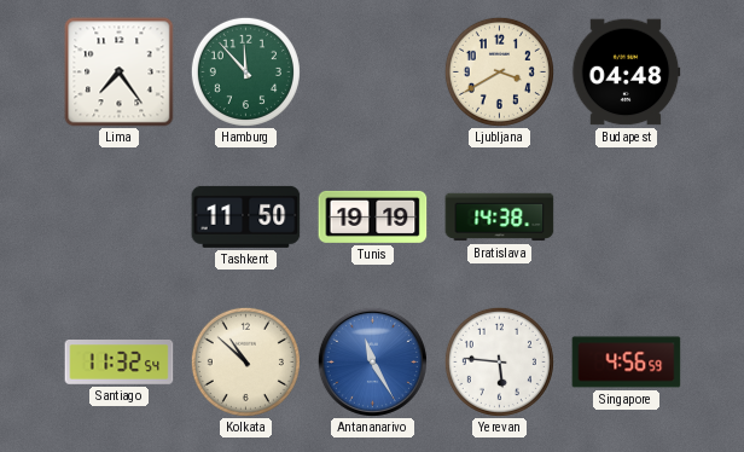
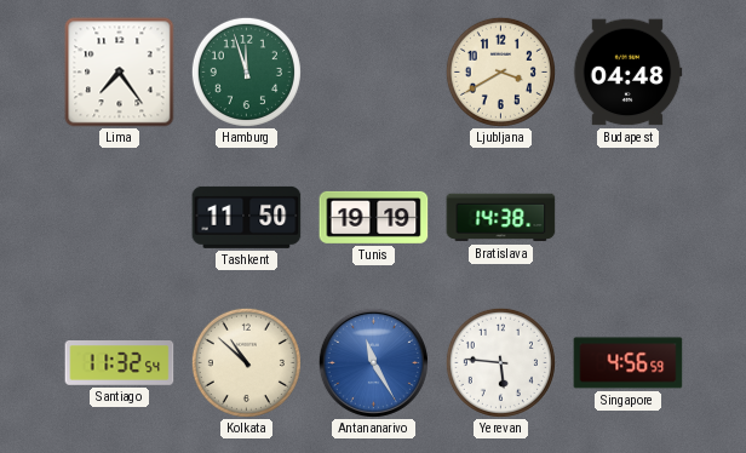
Hamburg: 11:53 -> 11:57
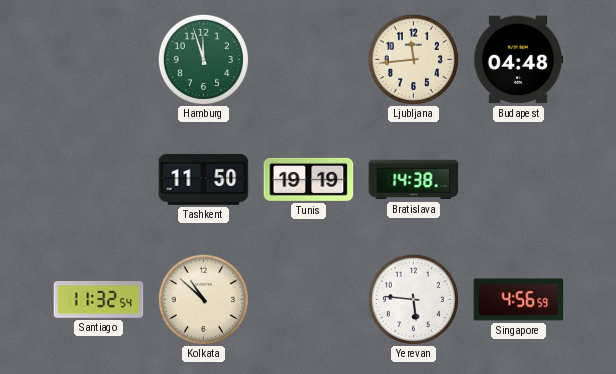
Lima: 7:24 -> none
Ljubljana: 3:40 -> 11:44
Antananarivo: 11:25 -> none
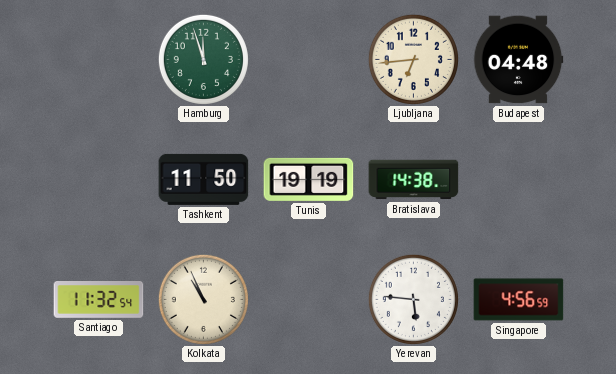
Ljubljana: 11:44 -> 6:44
Kolkata: 10:52 -> 10:56
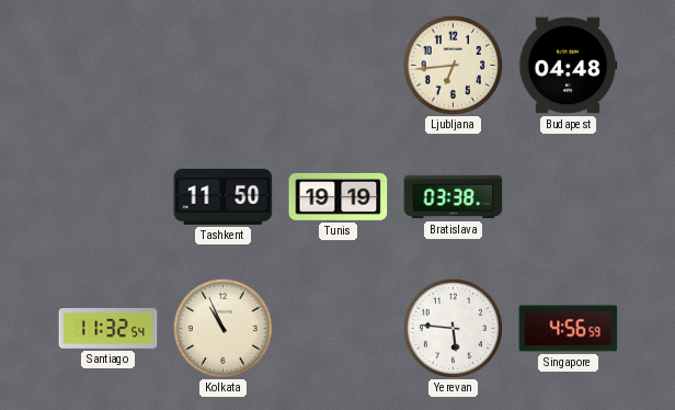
Hamburg: 11:57 -> none
Bratislava: 14:38 -> 03:38
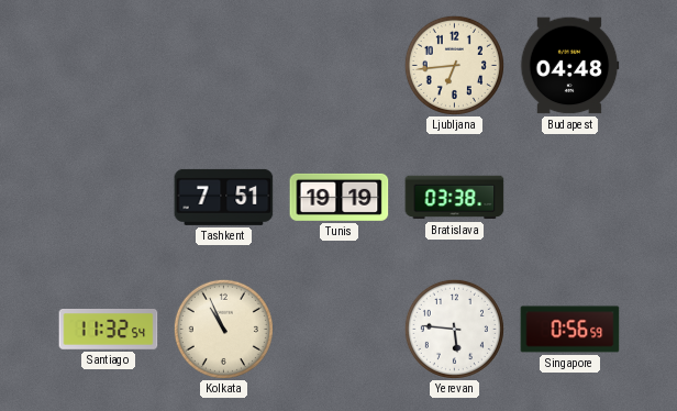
Tashkent: 11:50 -> 7:51
Singapore: 4:56 -> 0:56
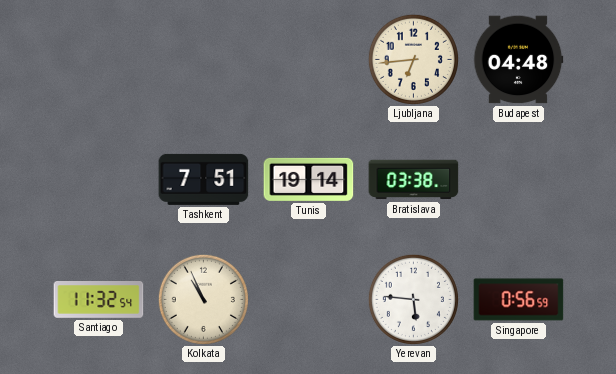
Tunis: 19:19 -> 19:14
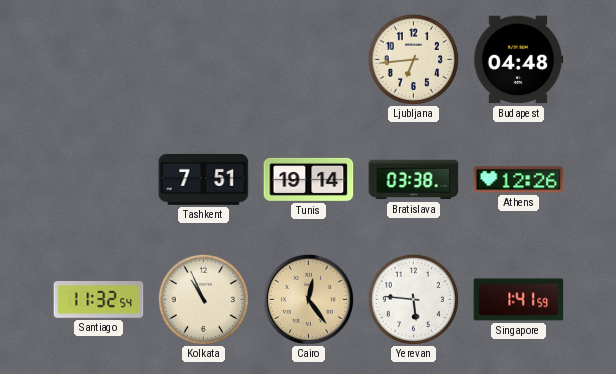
Athens: none -> 12:26
Cairo: none -> 12:24
Singapore: 0:56 -> 1:41
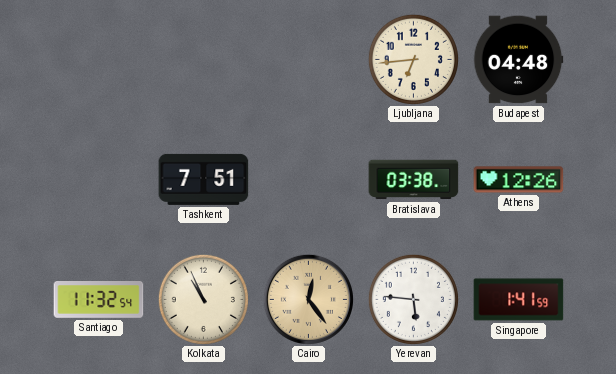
Tunis: 19:14 -> none
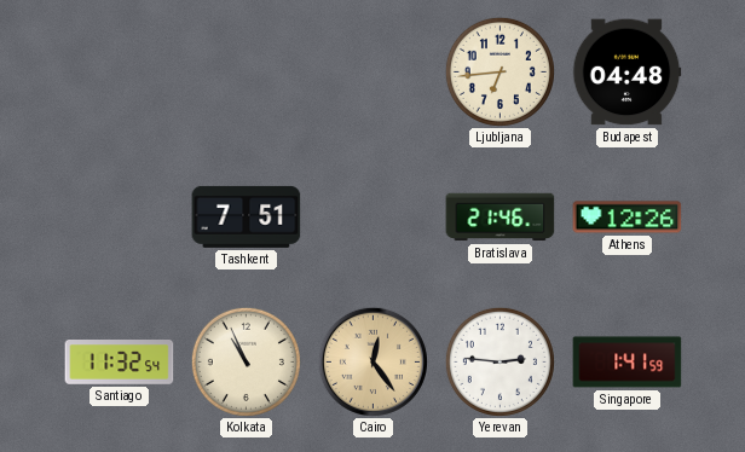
Bratislava: 03:38 -> 21:46
Yerevan: 5:46 -> 2:46
